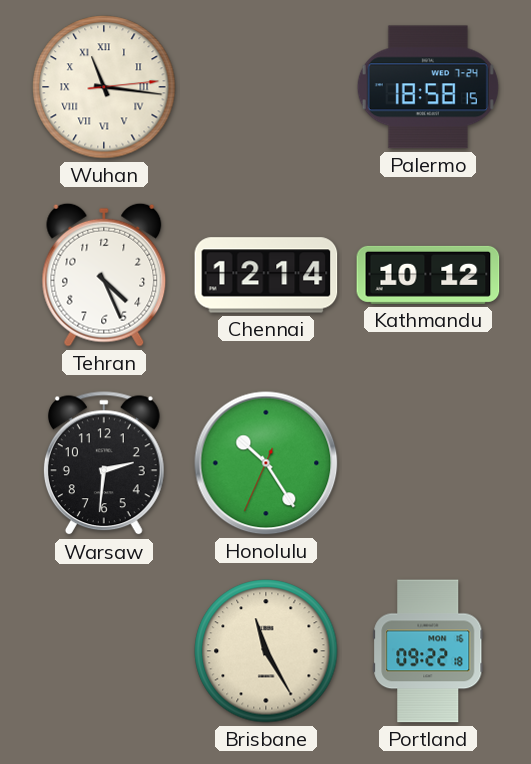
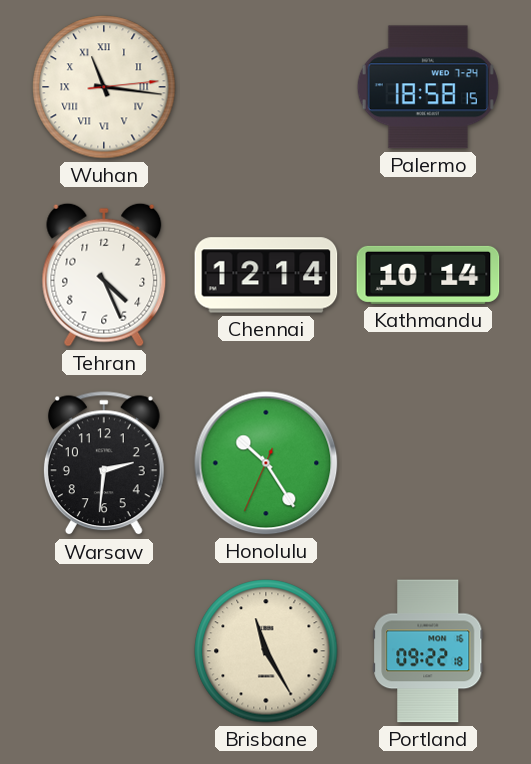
Kathmandu: 10:12 -> 10:14
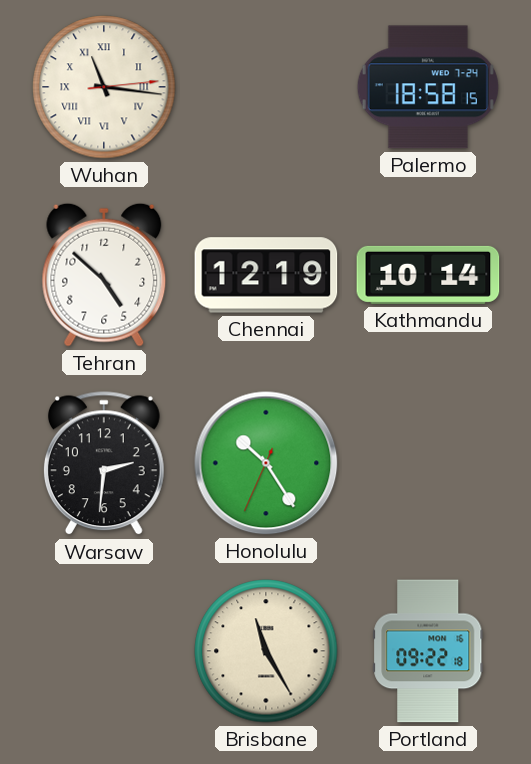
Tehran: 4:26 -> 4:52
Chennai: 12:14 -> 12:19
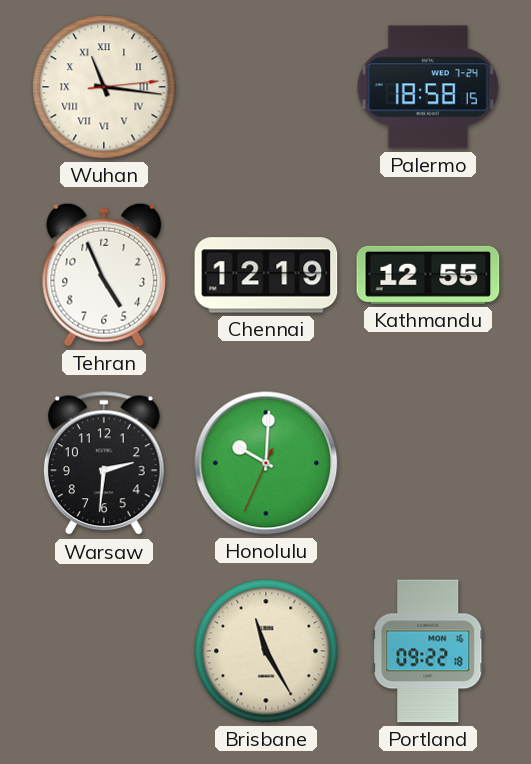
Tehran: 4:52 -> 4:56
Kathmandu: 10:14 -> 12:55
Honolulu: 10:24 -> 10:00
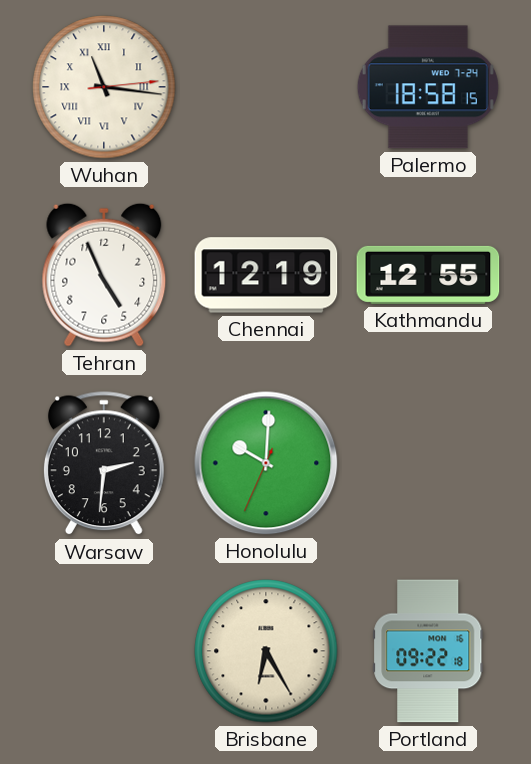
Brisbane: 11:25 -> 6:25
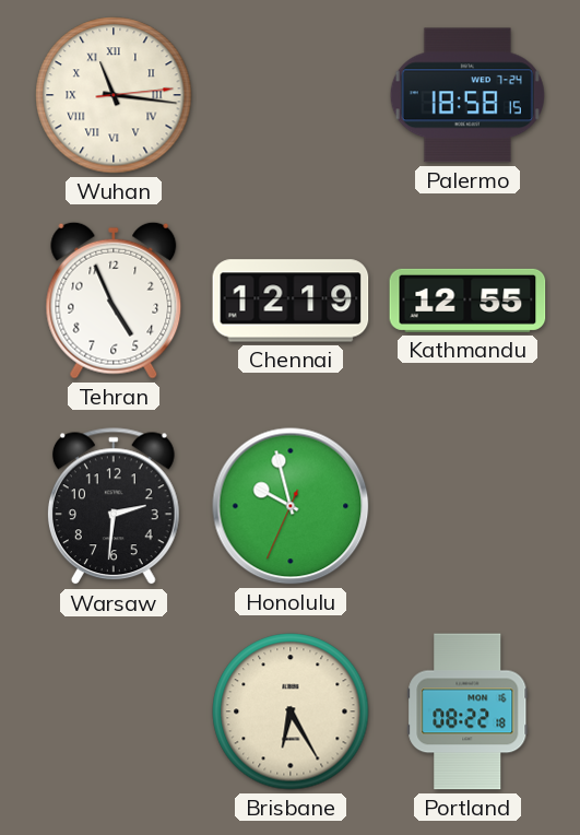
Honolulu: 10:00 -> 9:57
Portland: 09:22 -> 08:22
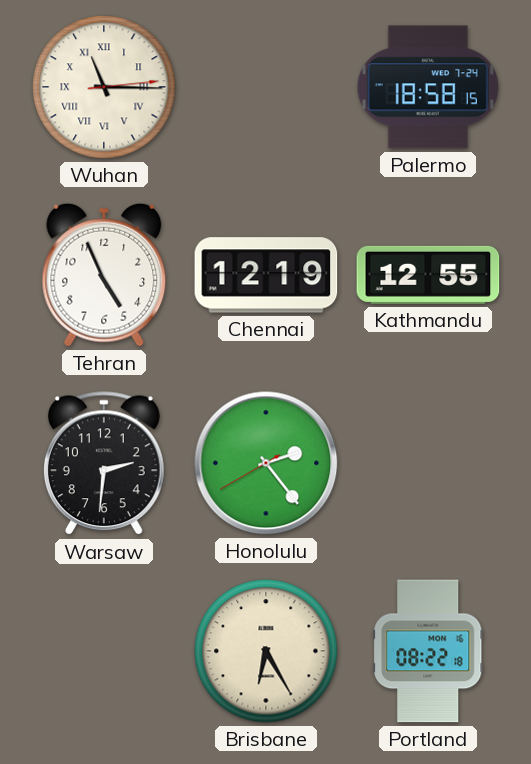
Wuhan: 11:16 -> 11:15
Honolulu: 9:57 -> 2:23
